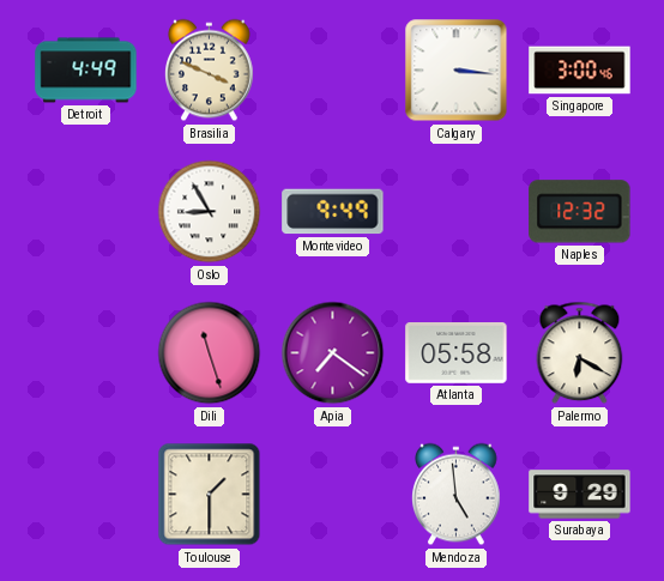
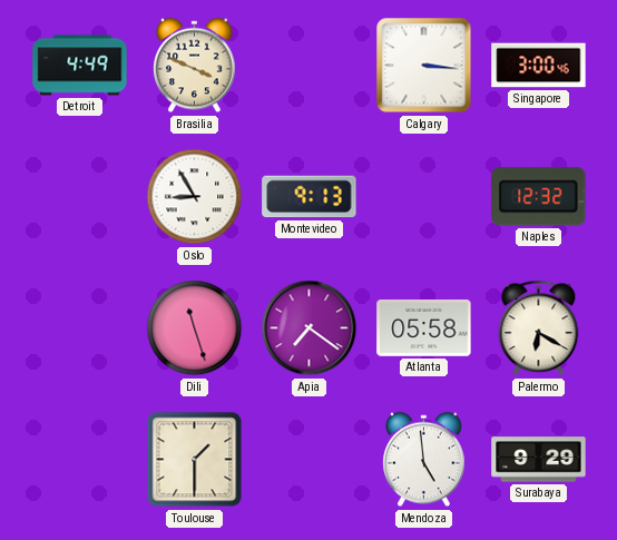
Montevideo: 9:49 -> 9:13
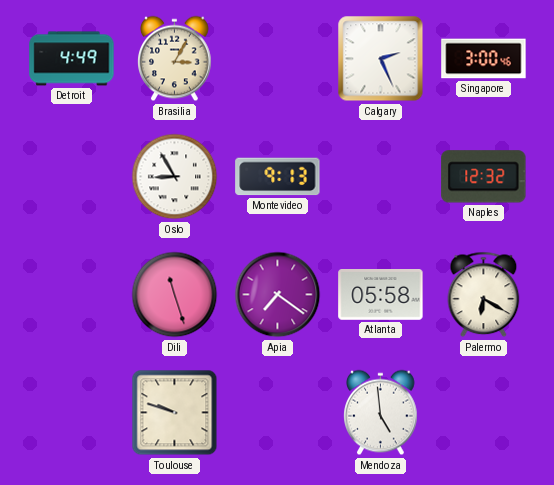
Brasilia: 3:49 -> 3:05
Calgary: 3:16 -> 2:26
Toulouse: 1:30 -> 9:48
Surabaya: 9:29 -> none
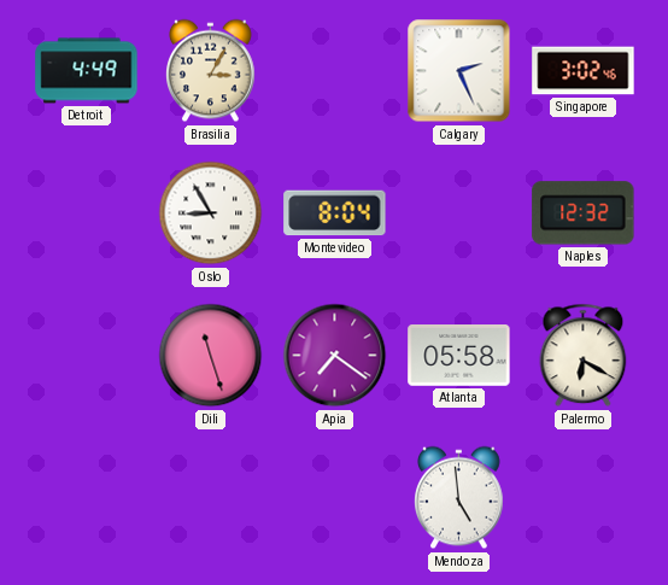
Singapore: 3:00 -> 3:02
Montevideo: 9:13 -> 8:04
Toulouse: 9:48 -> none
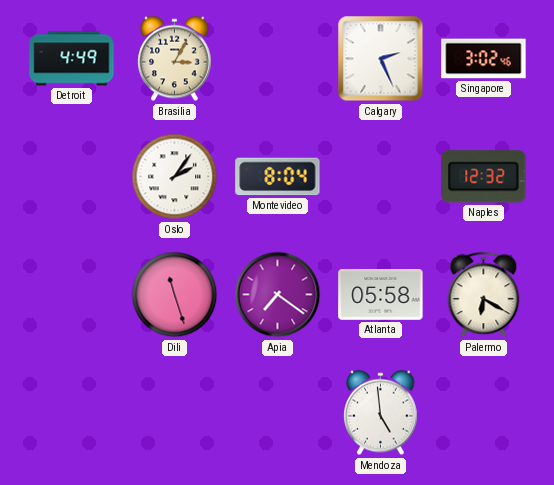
Oslo: 8:55 -> 2:06
